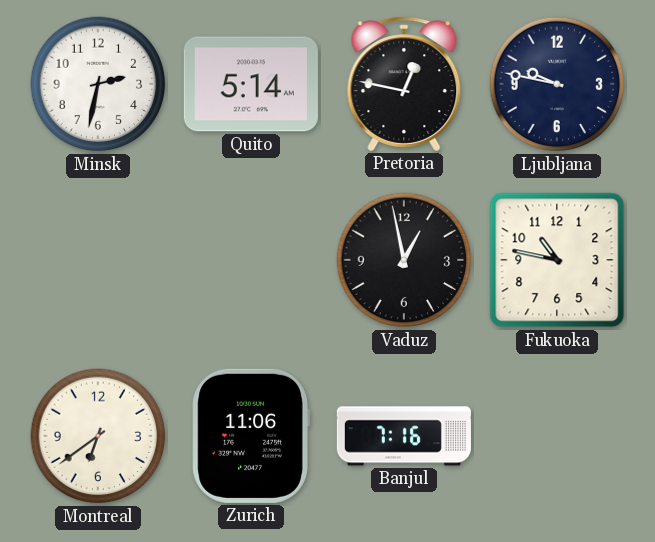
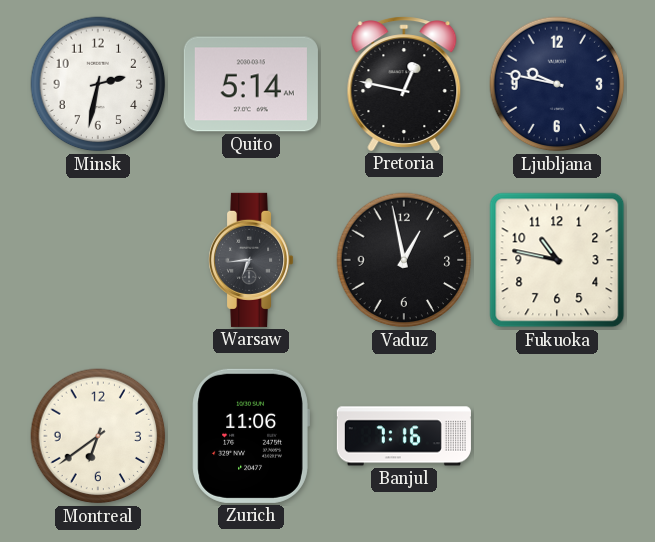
Warsaw: none -> 6:44
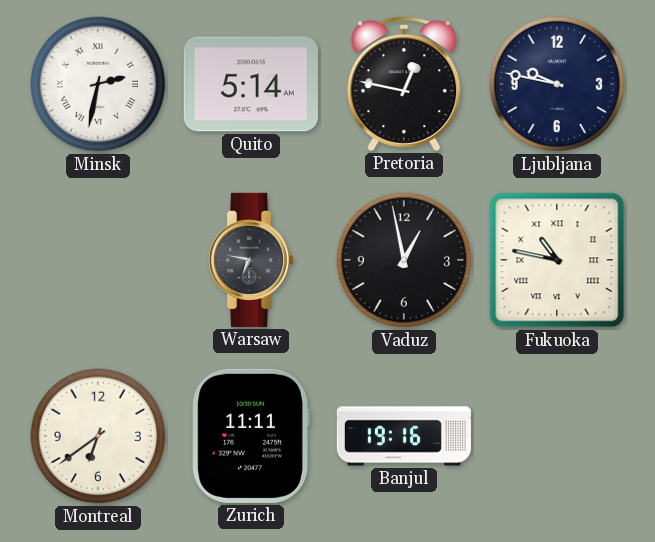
Minsk numerals: Arabic -> Roman
Warsaw: 6:44 -> 6:47
Fukuoka numerals: Arabic -> Roman
Zurich: 11:06 -> 11:11
Banjul: 7:16 -> 19:16
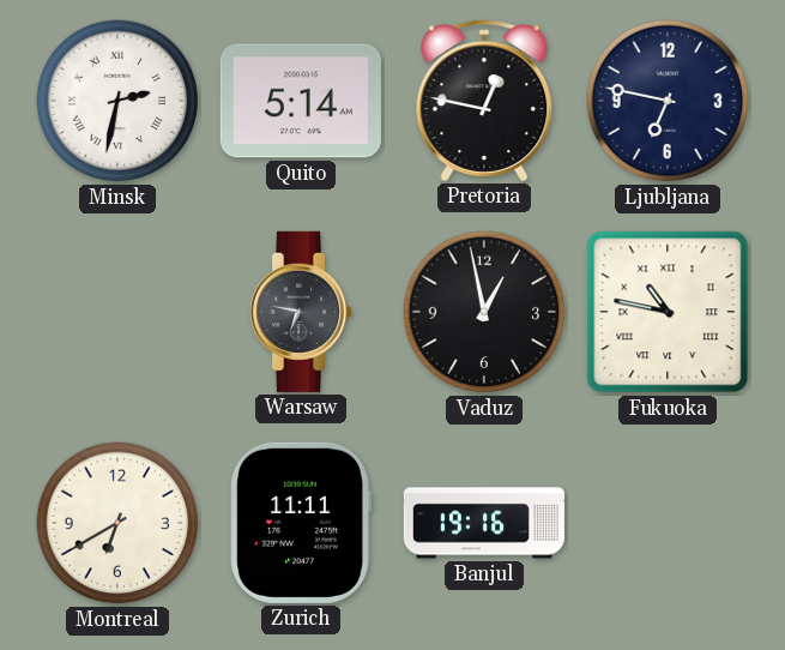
Ljubljana: 9:47 -> 6:47
Montreal: 6:39 -> 6:40
